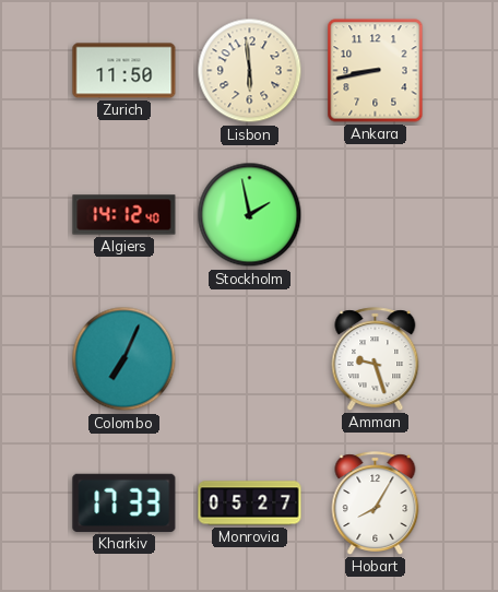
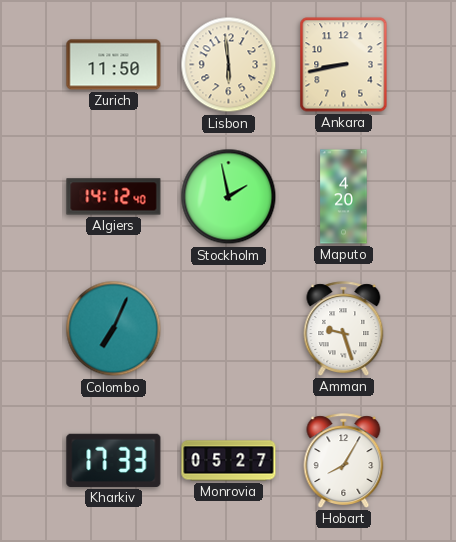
Maputo: none -> 4:20
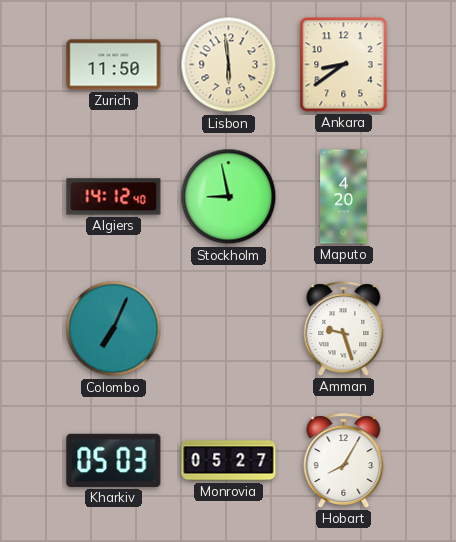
Ankara: 8:43 -> 8:39
Stockholm: 1:58 -> 8:58
Kharkiv: 17:33 -> 05:03
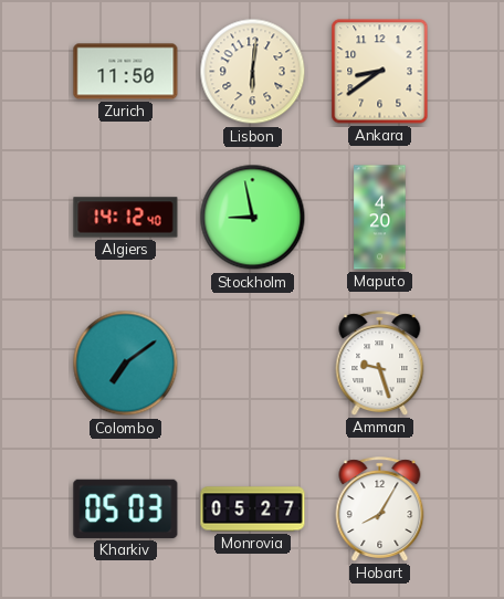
Lisbon: 5:59 -> 6:01
Colombo: 7:04 -> 7:09
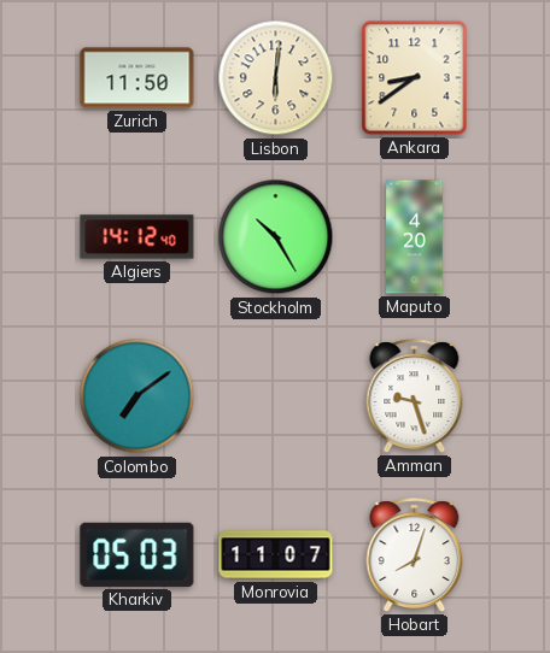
Stockholm: 8:58 -> 10:25
Monrovia: 05:27 -> 11:07
Hobart: 8:05 -> 8:03
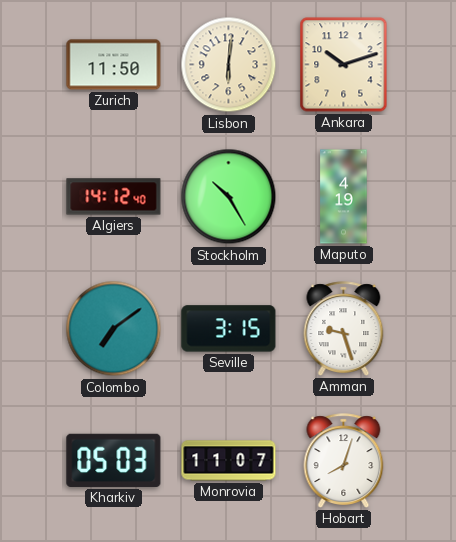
Ankara: 8:39 -> 10:12
Maputo: 4:20 -> 4:19
Seville: none -> 3:15
